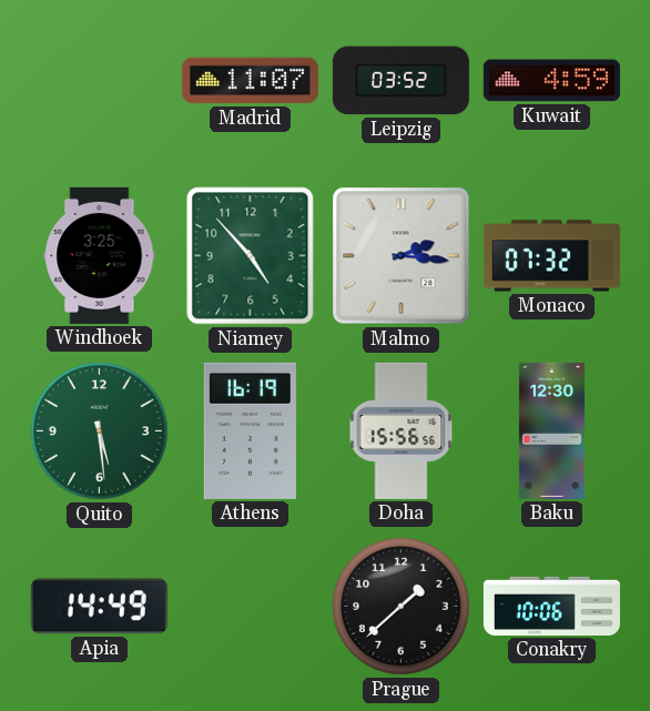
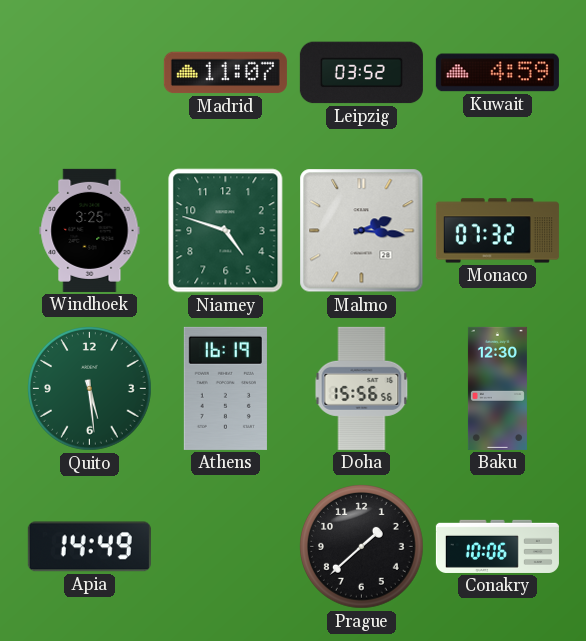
Niamey: 4:53 -> 4:48
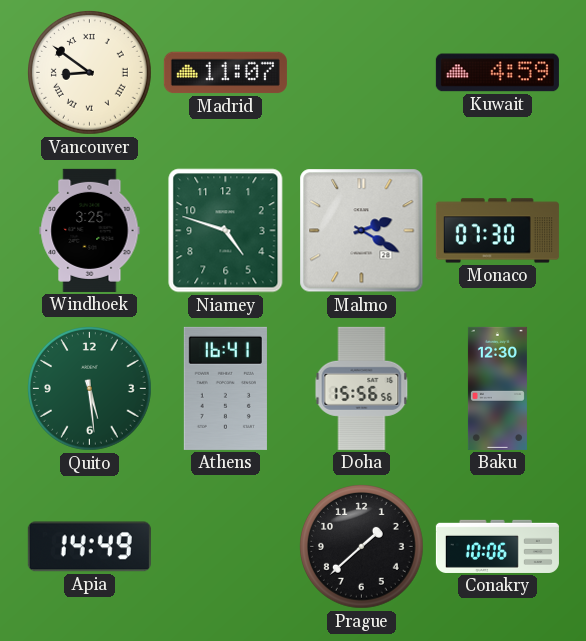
Vancouver: none -> 8:51
Leipzig: 03:52 -> none
Malmo: 2:16 -> 2:20
Monaco: 07:32 -> 07:30
Athens: 16:19 -> 16:41
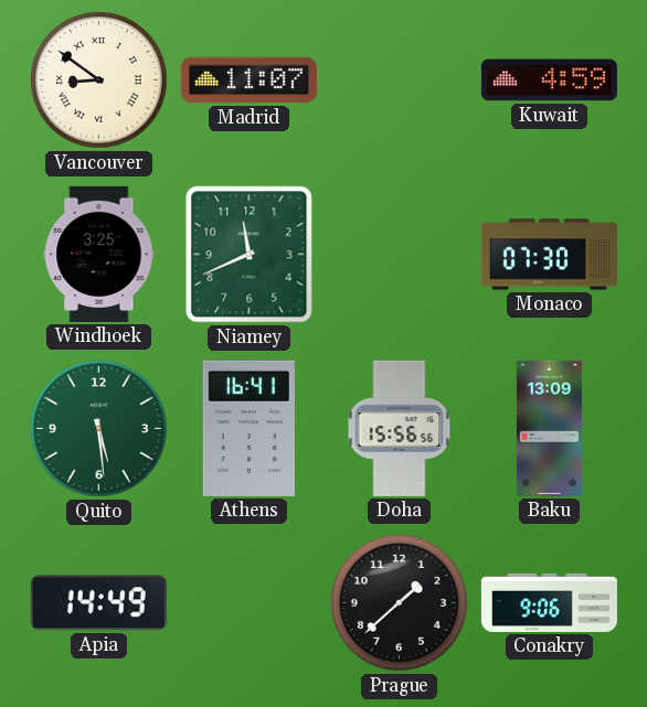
Niamey: 4:48 -> 11:41
Malmo: 2:20 -> none
Baku: 12:30 -> 13:09
Conakry: 10:06 -> 9:06
